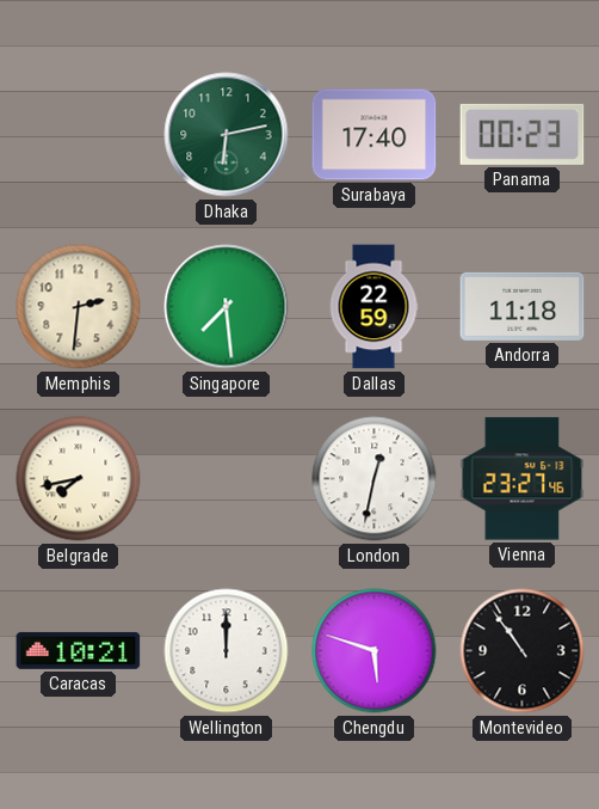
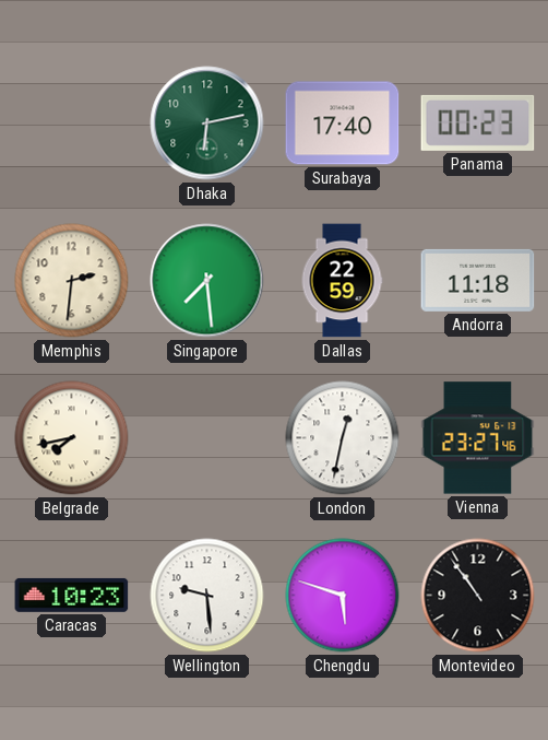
Caracas: 10:21 -> 10:23
Wellington: 12:00 -> 9:29
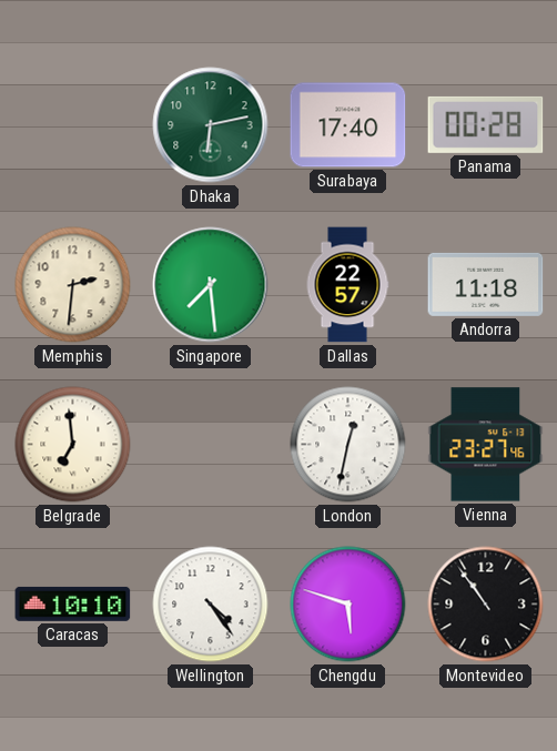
Panama: 00:23 -> 00:28
Dallas: 22:59 -> 22:57
Belgrade: 7:43 -> 6:59
Caracas: 10:23 -> 10:10
Wellington: 9:29 -> 4:24
